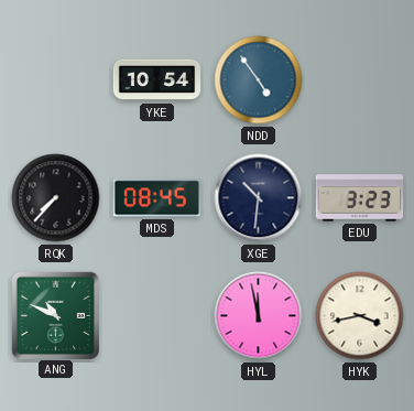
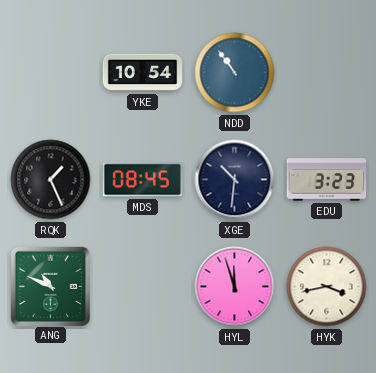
NDD: 4:54 -> 10:54
RQK: 7:37 -> 1:26
HYL: 11:58 -> 11:57
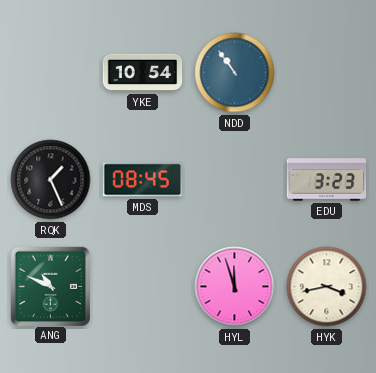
XGE: 10:31 -> none
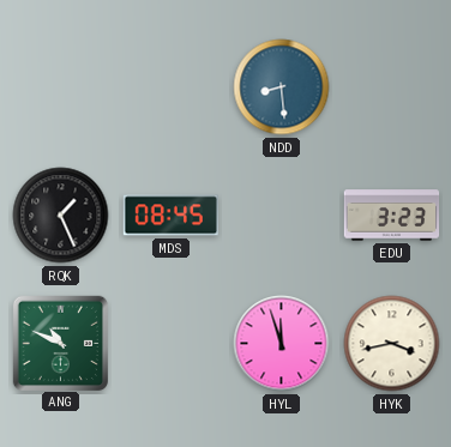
YKE: 10:54 -> none
NDD: 10:54 -> 8:29
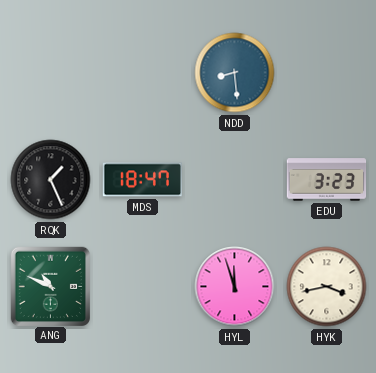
MDS: 08:45 -> 18:47
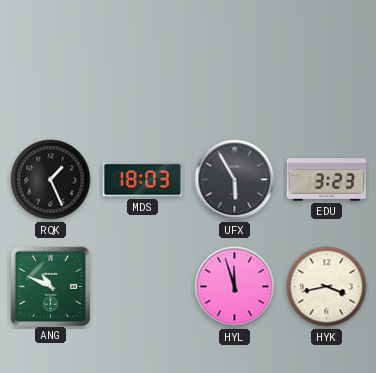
NDD: 8:29 -> none
MDS: 18:47 -> 18:03
UFX: none -> 5:55
